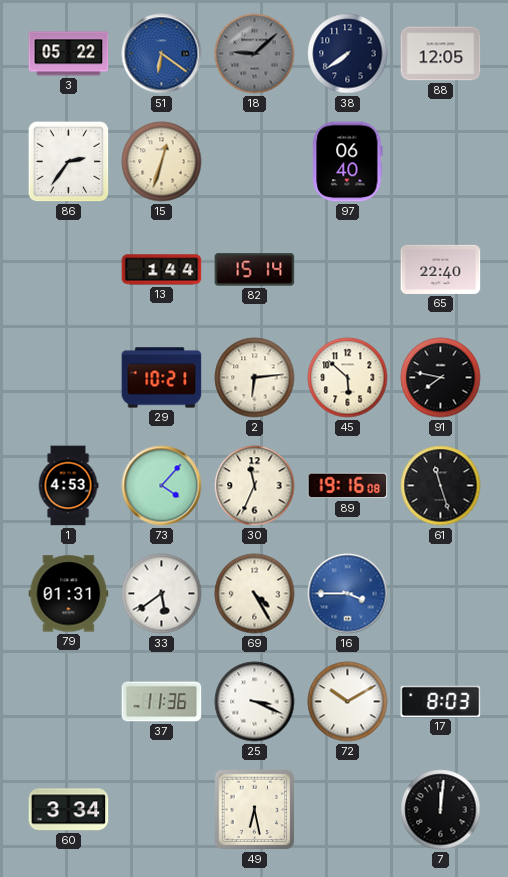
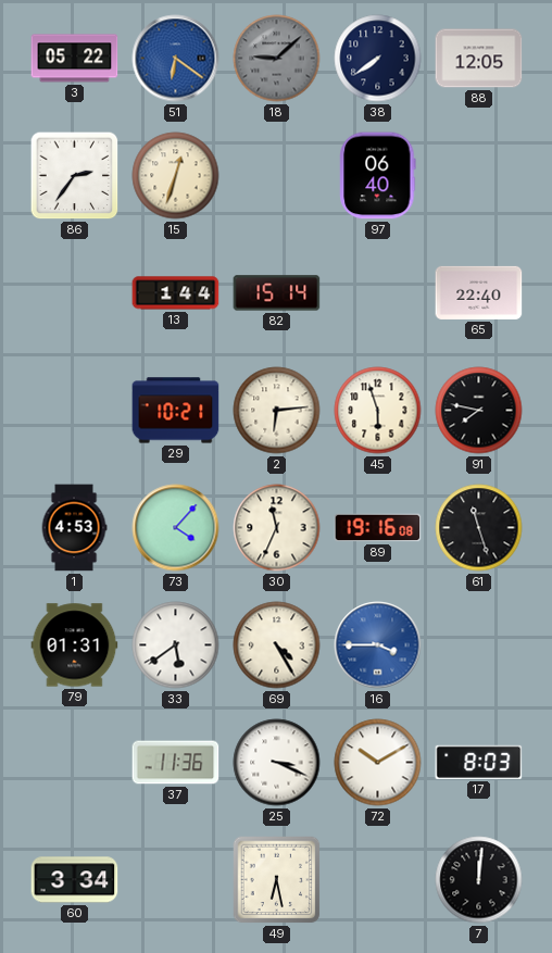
45: 5:52 -> 5:57
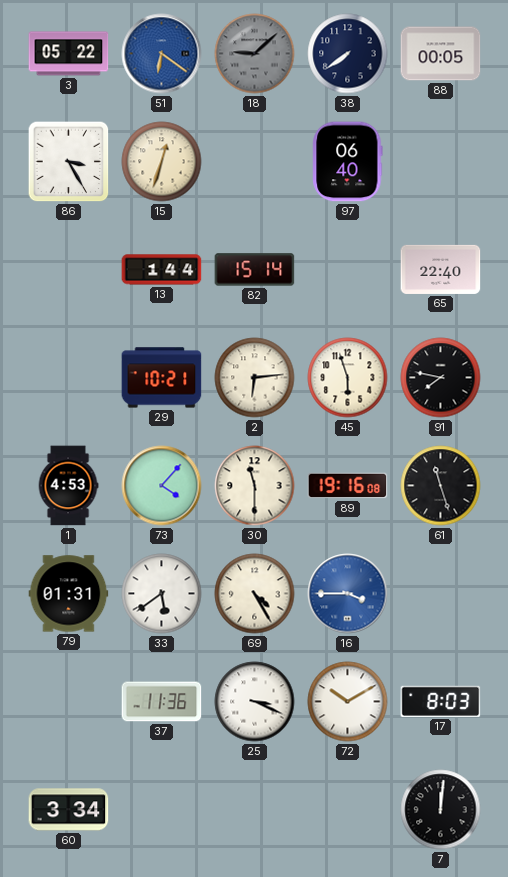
88: 12:05 -> 00:05
86: 2:36 -> 3:25
30: 11:34 -> 11:30
49: 6:28 -> none
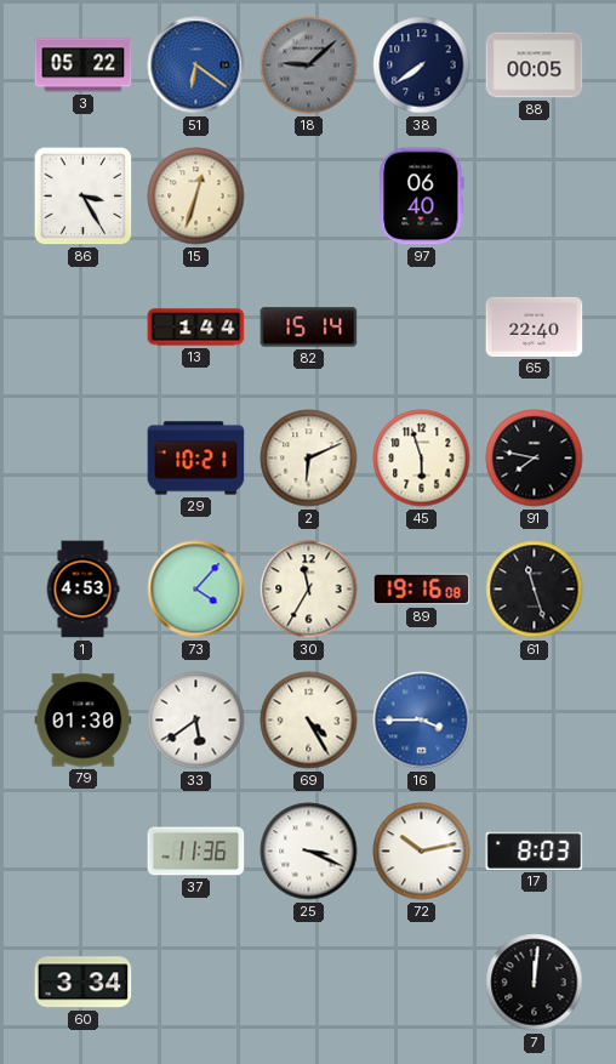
2: 6:14 -> 6:11
30: 11:30 -> 11:35
79: 01:31 -> 01:30
72: 10:10 -> 10:13
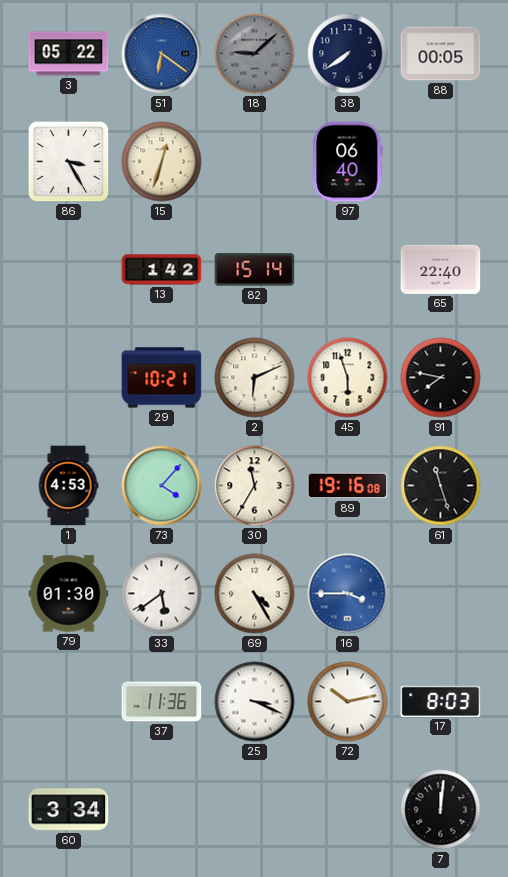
13: 1:44 -> 1:42
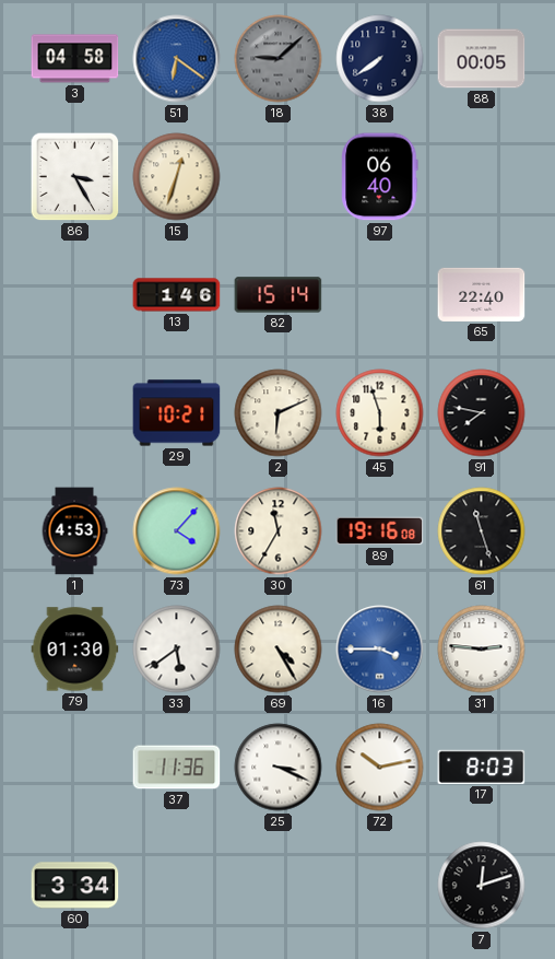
3: 05:22 -> 04:58
13: 1:42 -> 1:46
31: none -> 2:46
7: 12:01 -> 12:12
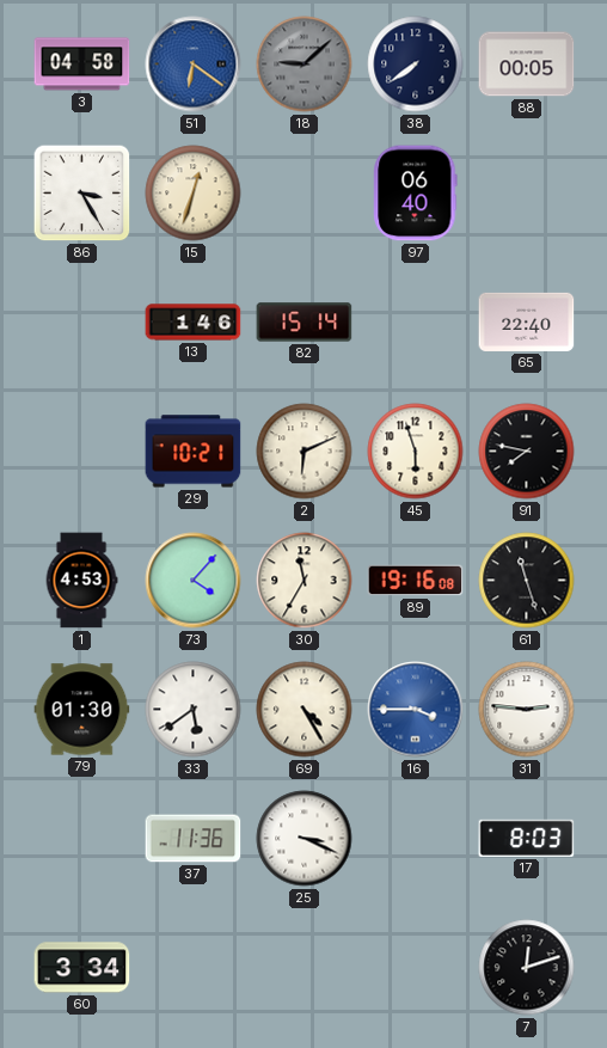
72: 10:13 -> none
